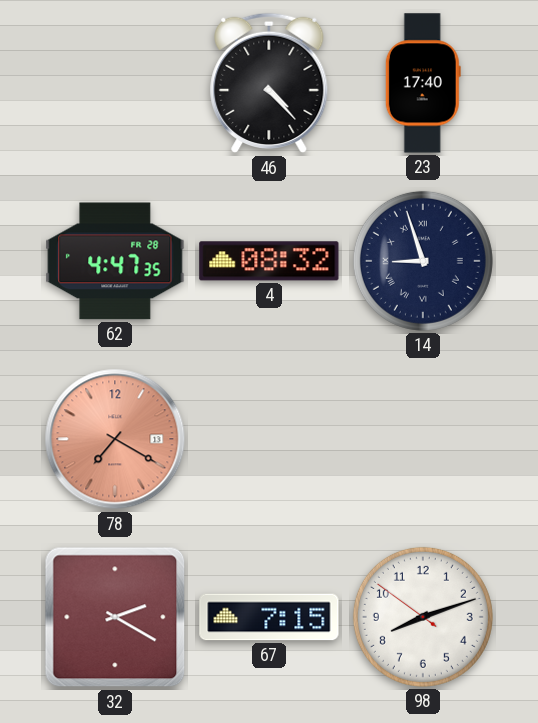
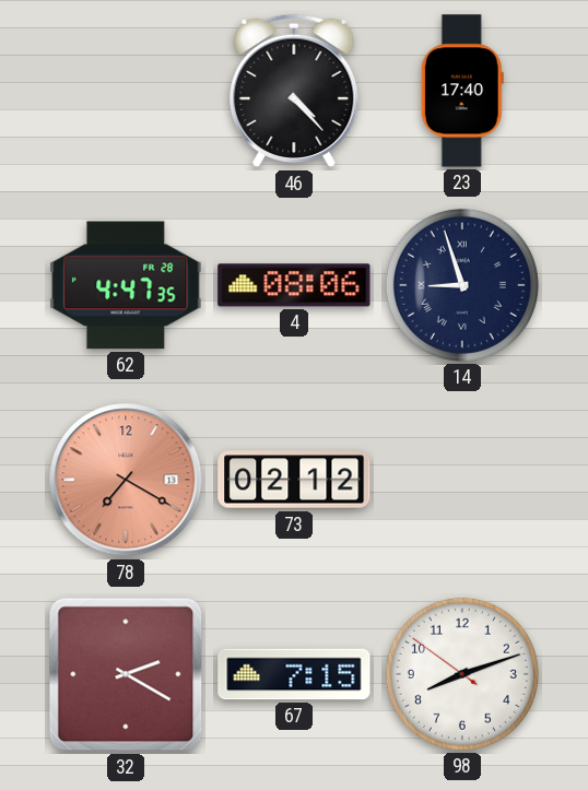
4: 08:32 -> 08:06
73: none -> 02:12
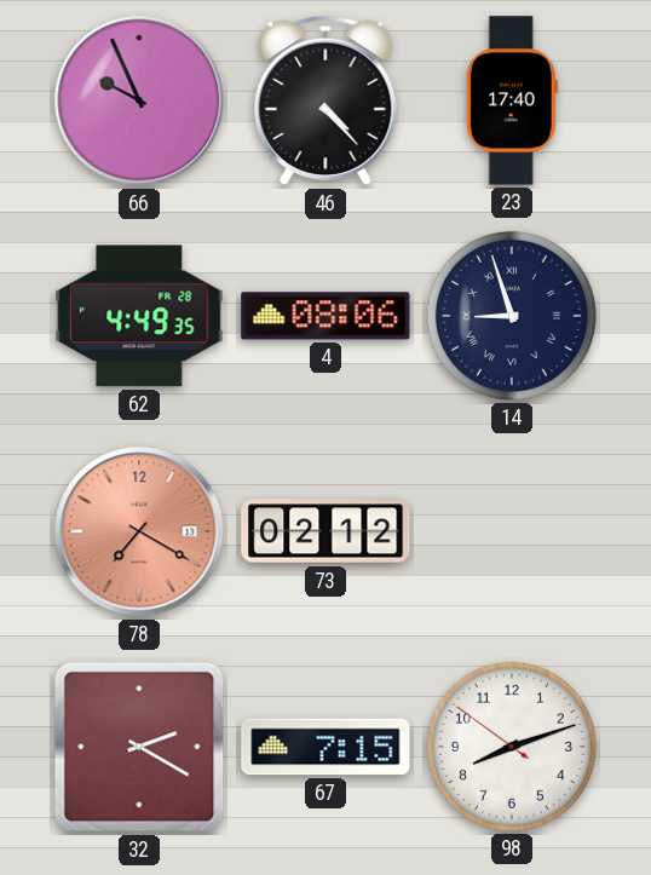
66: none -> 9:56
62: 4:47 -> 4:49
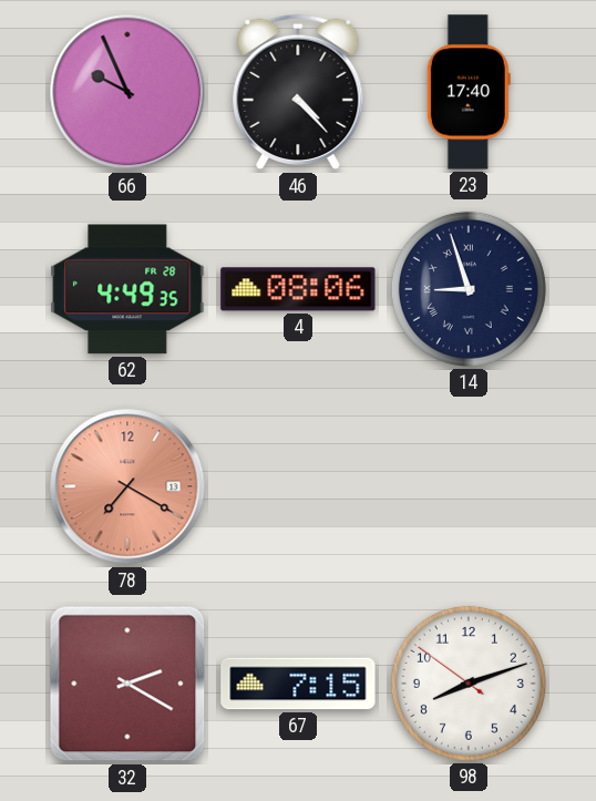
73: 02:12 -> none
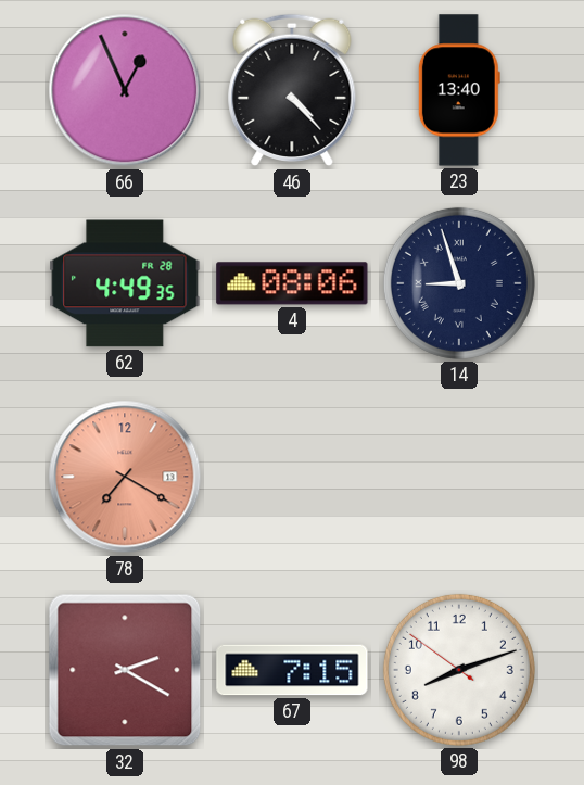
66: 9:56 -> 12:56
23: 17:40 -> 13:40
